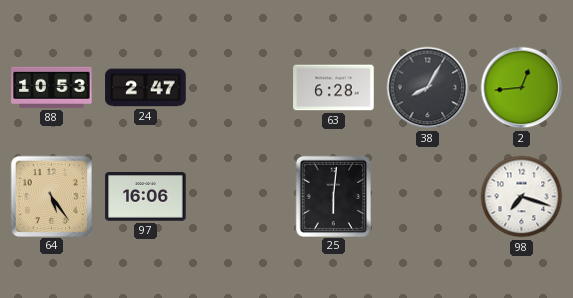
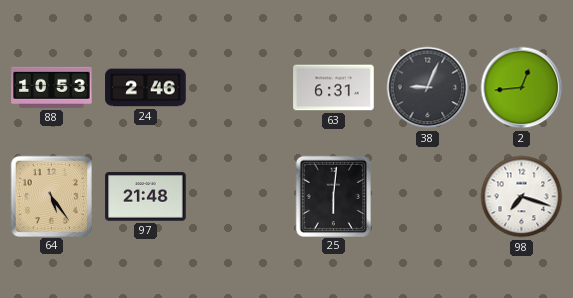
24: 2:47 -> 2:46
63: 6:28 -> 6:31
38: 8:05 -> 9:04
97: 16:06 -> 21:48
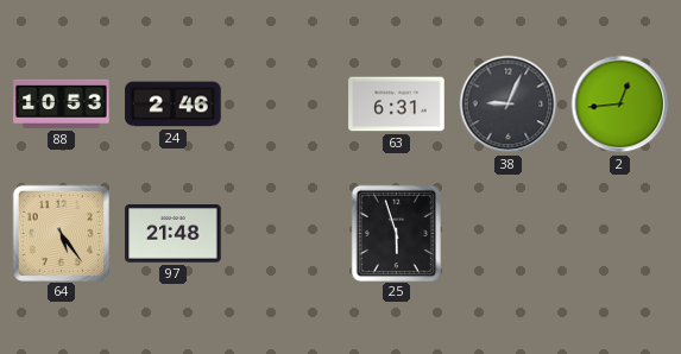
25: 6:01 -> 5:57
98: 7:18 -> none
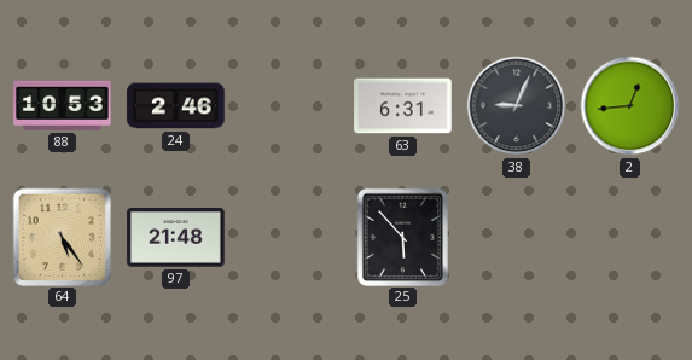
25: 5:57 -> 5:53
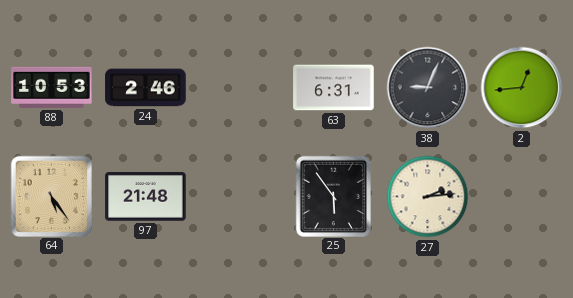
25: 5:53 -> 5:54
27: none -> 2:14
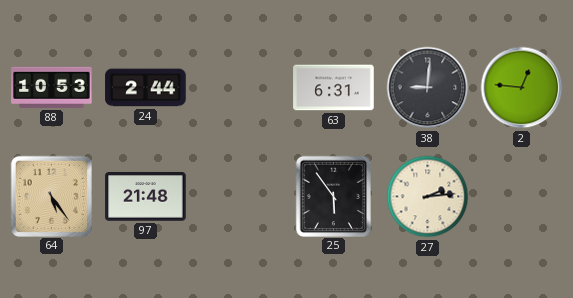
24: 2:46 -> 2:44
38: 9:04 -> 9:01
2: 12:44 -> 12:46
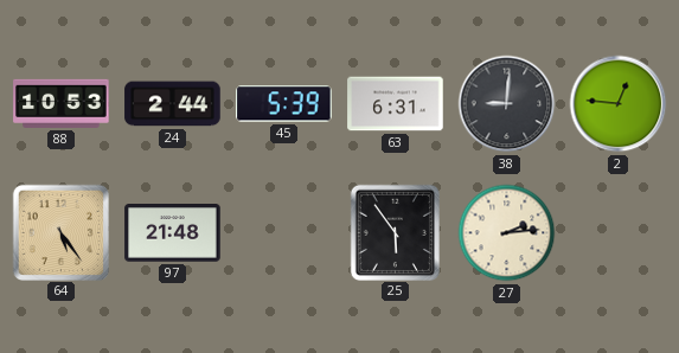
45: none -> 5:39
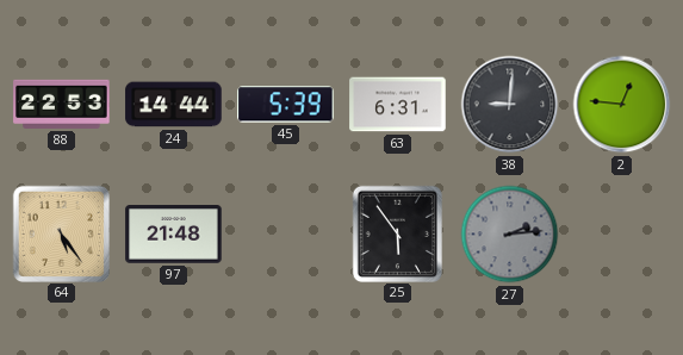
88: 10:53 -> 22:53
24: 2:44 -> 14:44
27 dial: cream -> grey
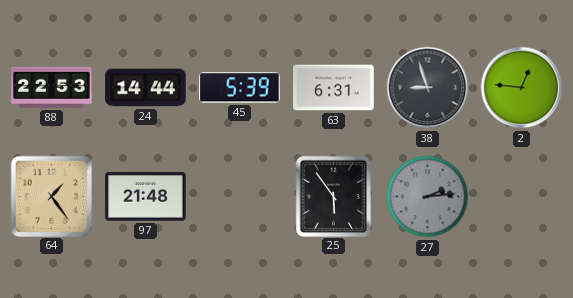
38: 9:01 -> 8:57
64: 5:24 -> 1:24
